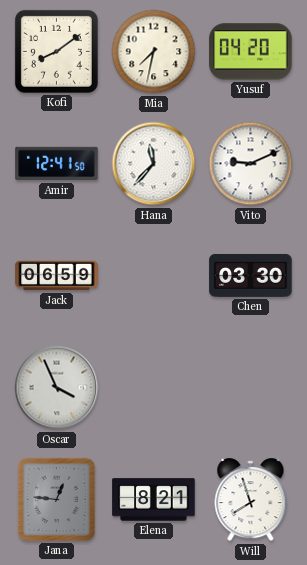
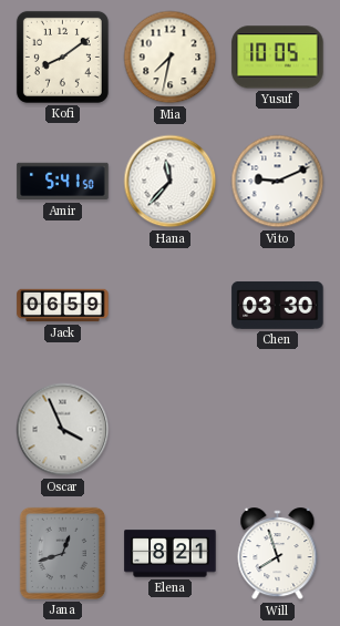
Yusuf: 04:20 -> 10:05
Amir: 12:41 -> 5:41
Jana: 12:46 -> 12:42
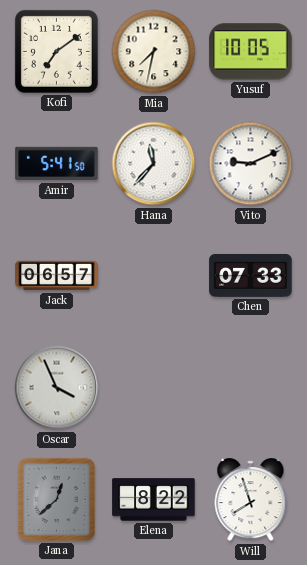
Kofi: 8:09 -> 7:09
Jack: 06:59 -> 06:57
Chen: 03:30 -> 07:33
Jana: 12:42 -> 12:38
Elena: 8:21 -> 8:22
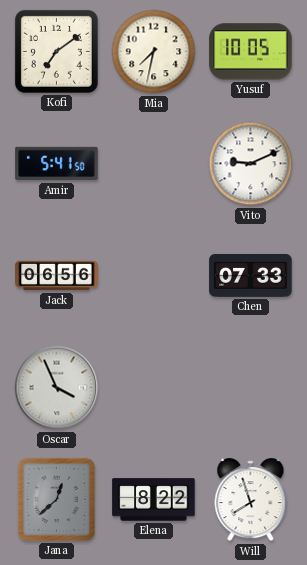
Hana: 11:37 -> none
Jack: 06:57 -> 06:56
